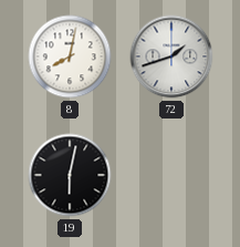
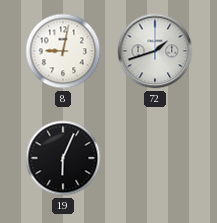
8: 8:02 -> 9:02
19: 6:02 -> 6:04
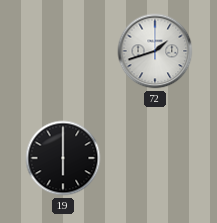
8: 9:02 -> none
19: 6:04 -> 6:00
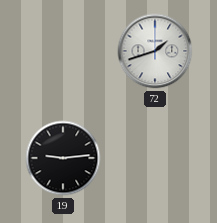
19: 6:00 -> 9:14
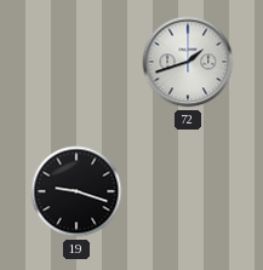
19: 9:14 -> 9:18
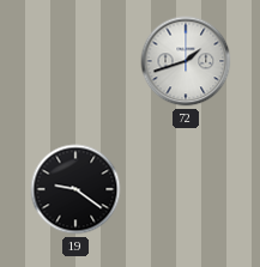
19: 9:18 -> 9:21
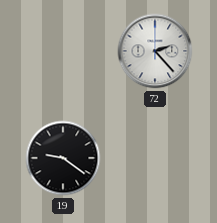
72: 1:42 -> 2:23
